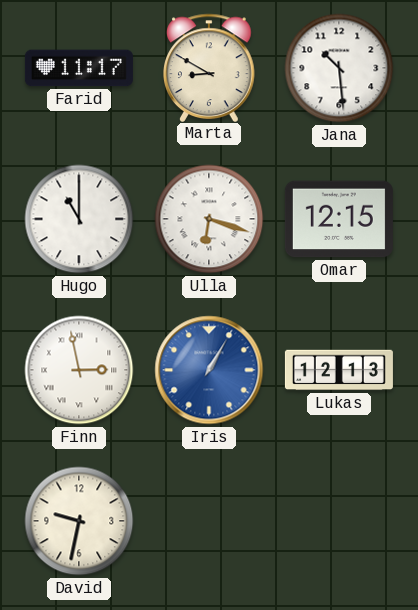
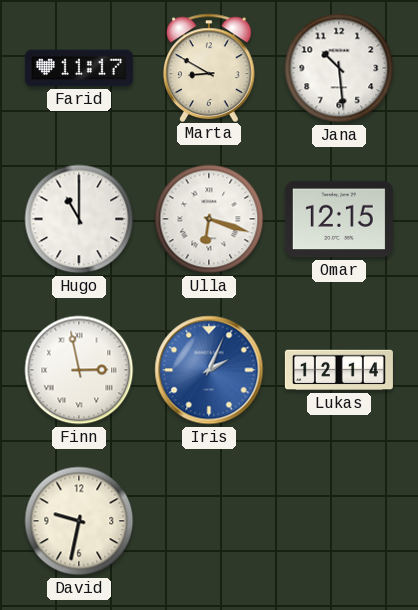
Iris: 1:05 -> 2:04
Lukas: 12:13 -> 12:14
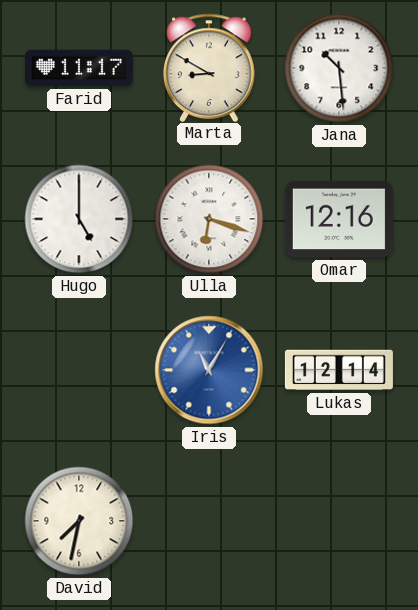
Hugo: 11:00 -> 5:00
Omar: 12:15 -> 12:16
Finn: 2:58 -> none
Iris: 2:04 -> 11:05
David: 9:32 -> 7:32
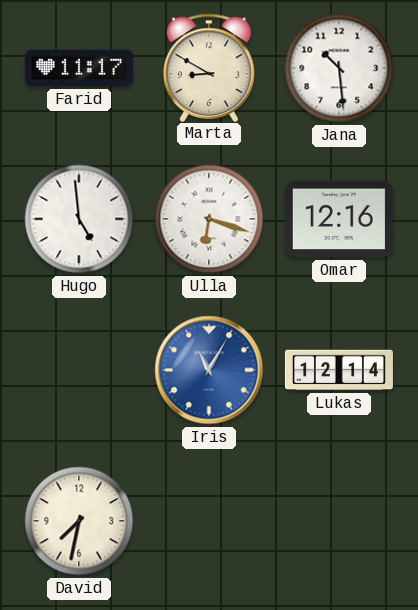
Hugo: 5:00 -> 4:59
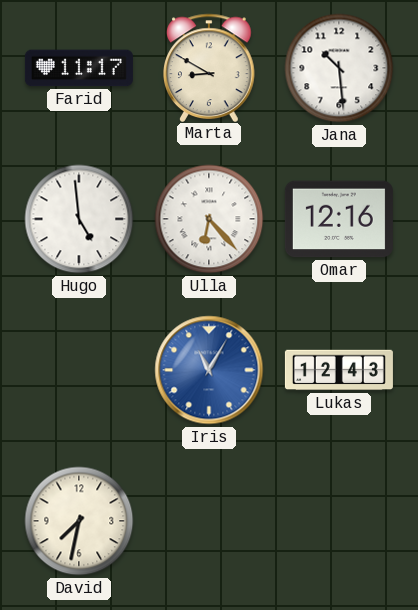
Ulla: 6:18 -> 6:23
Lukas: 12:14 -> 12:43
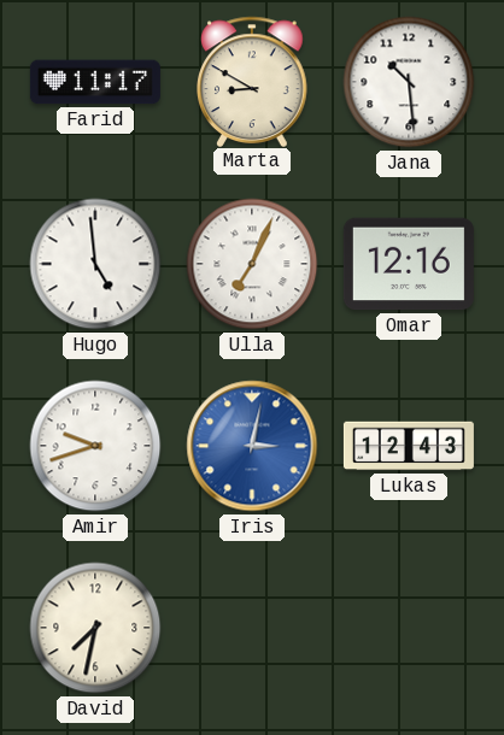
Ulla: 6:23 -> 7:04
Amir: none -> 9:42
Iris: 11:05 -> 3:02
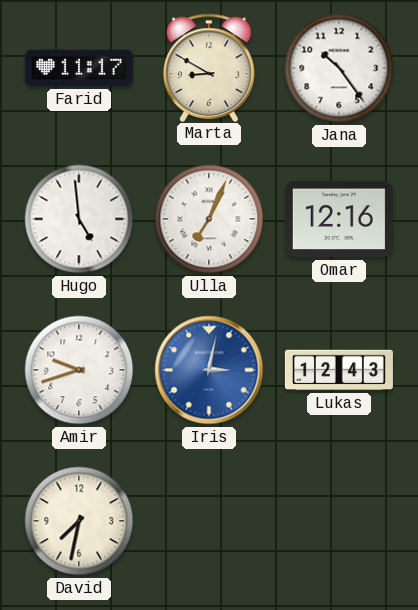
Jana: 10:29 -> 10:24
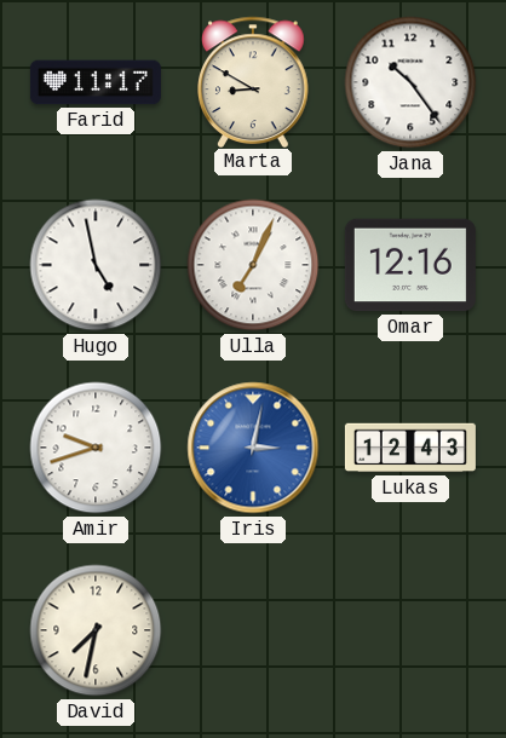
Hugo: 4:59 -> 4:58
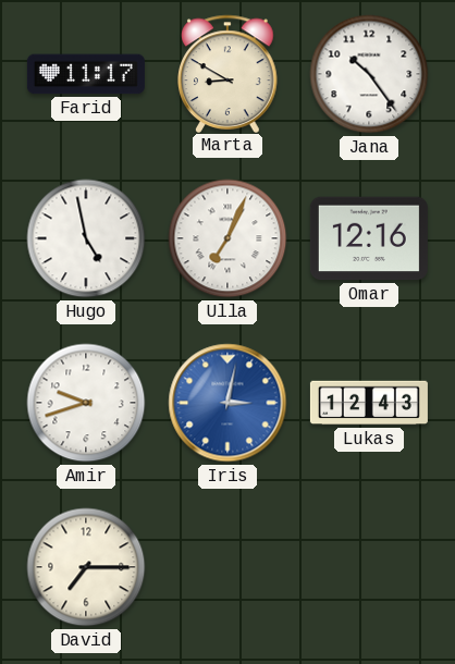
David: 7:32 -> 7:15
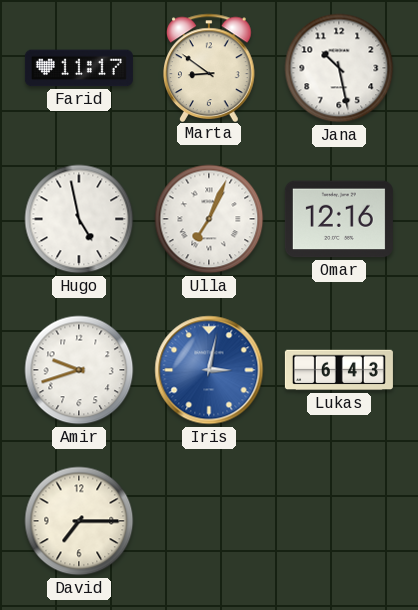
Marta: 8:50 -> 8:51
Jana: 10:24 -> 10:28
Lukas: 12:43 -> 6:43
